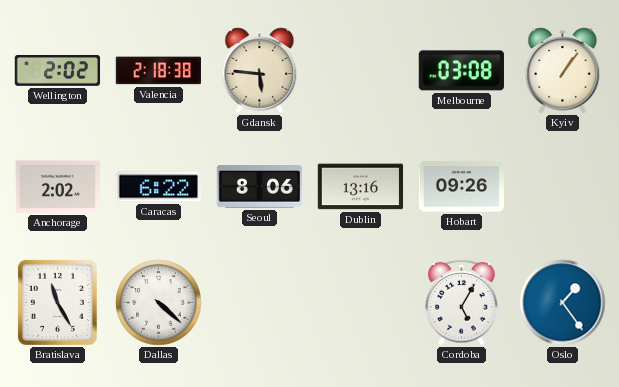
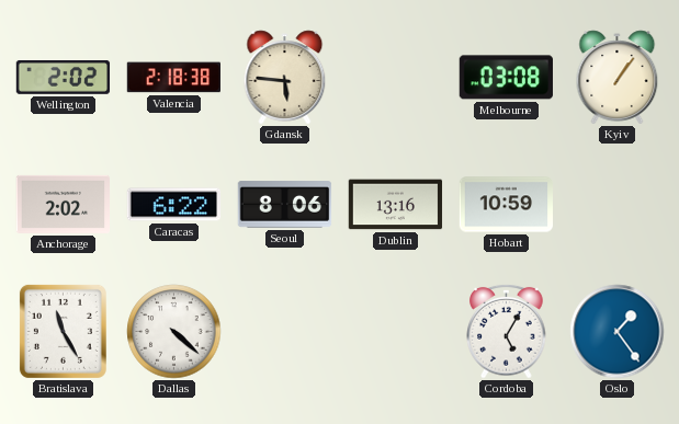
Hobart: 09:26 -> 10:59
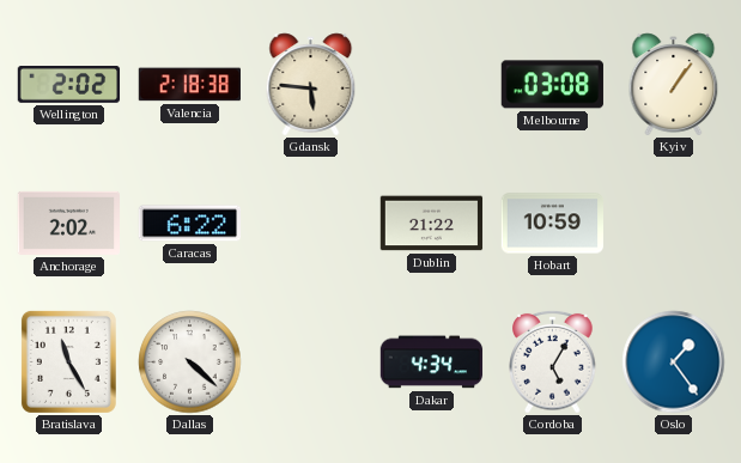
Seoul: 8:06 -> none
Dublin: 13:16 -> 21:22
Dakar: none -> 4:34
